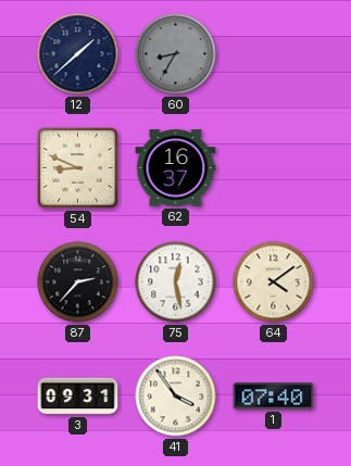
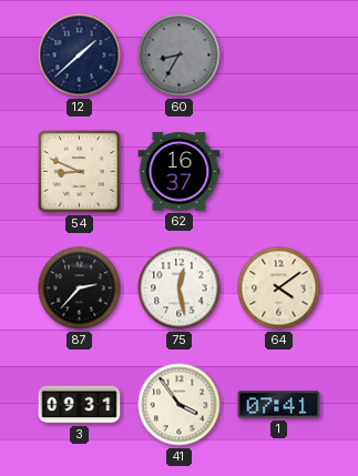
1: 07:40 -> 07:41
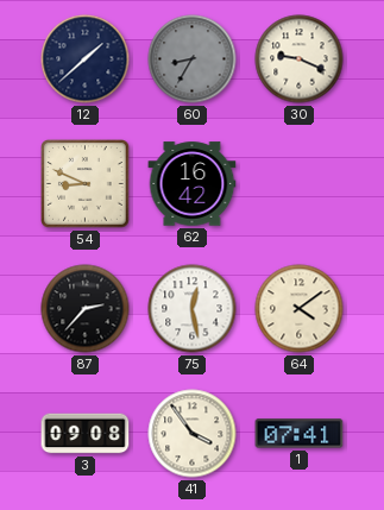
30: none -> 9:19
62: 16:37 -> 16:42
3: 09:31 -> 09:08
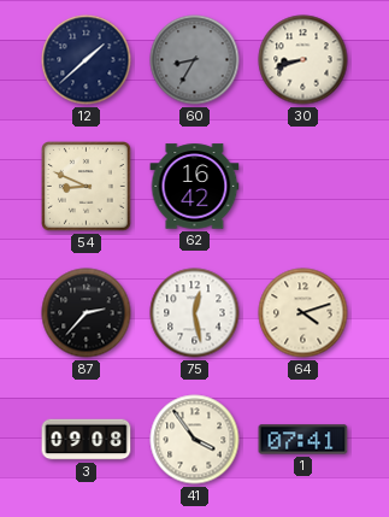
30: 9:19 -> 8:42
64: 4:09 -> 4:12
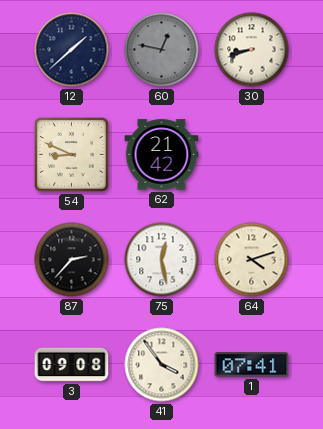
60: 8:35 -> 12:47
62: 16:42 -> 21:42
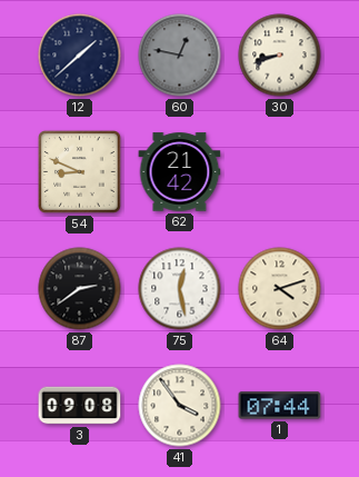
87: 2:37 -> 2:39
1: 07:41 -> 07:44
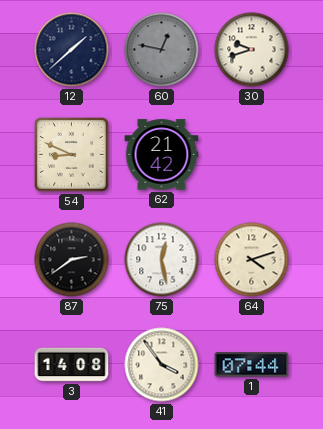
30: 8:42 -> 9:42
3: 09:08 -> 14:08
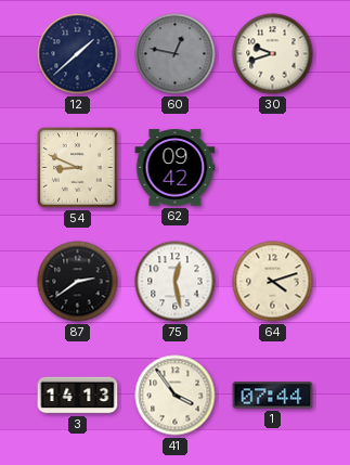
62: 21:42 -> 09:42
3: 14:08 -> 14:13
